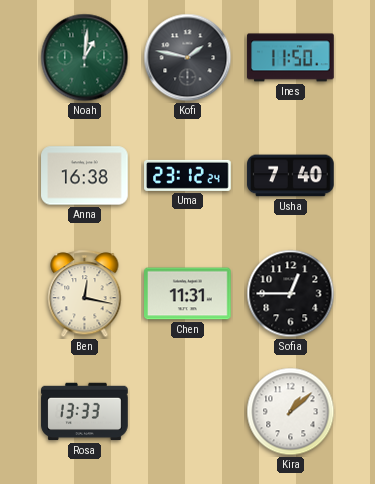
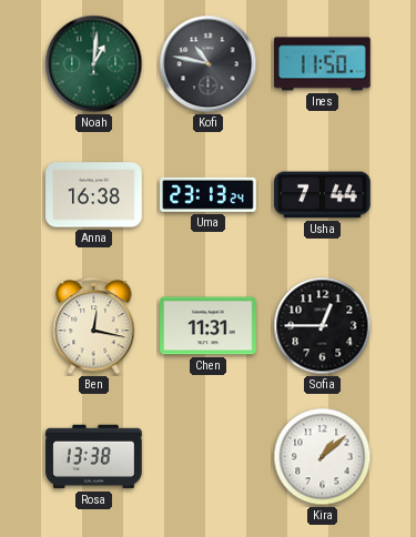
Kofi: 1:47 -> 10:47
Uma: 23:12 -> 23:13
Usha: 7:40 -> 7:44
Rosa: 13:33 -> 13:38
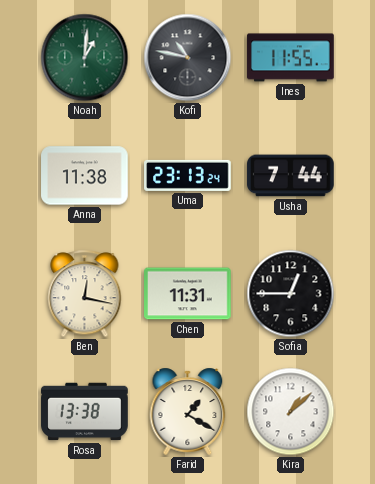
Ines: 11:50 -> 11:55
Anna: 16:38 -> 11:38
Farid: none -> 1:20
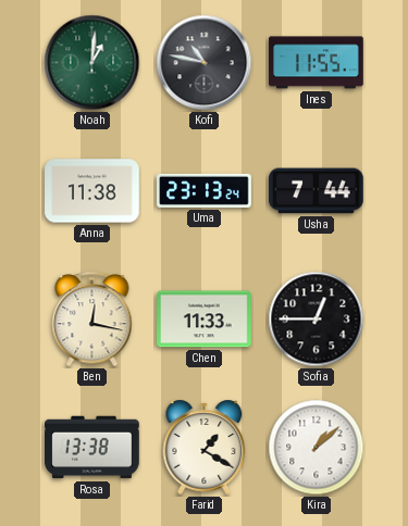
Chen: 11:31 -> 11:33
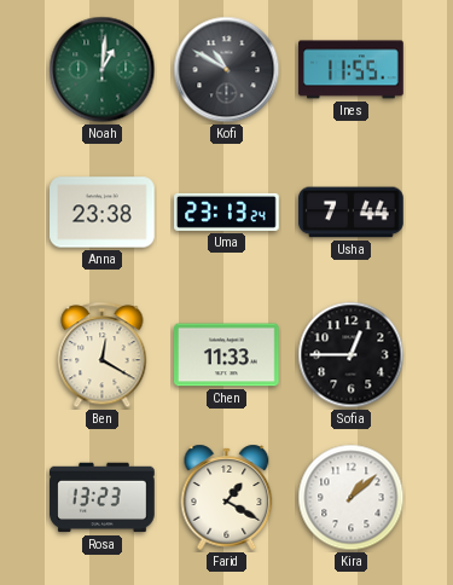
Kofi: 10:47 -> 10:50
Anna: 11:38 -> 23:38
Ben: 12:17 -> 12:20
Rosa: 13:38 -> 13:23
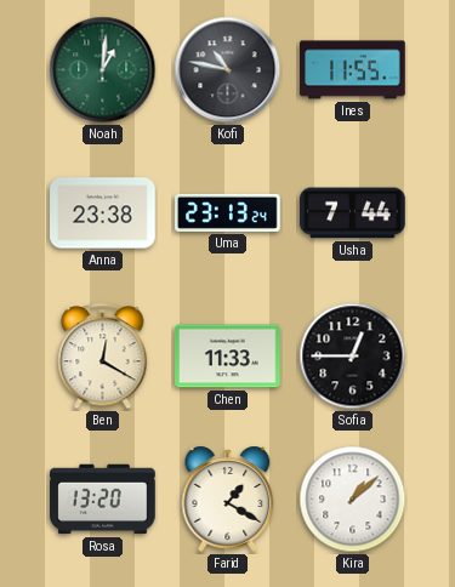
Kofi: 10:50 -> 10:47
Rosa: 13:23 -> 13:20
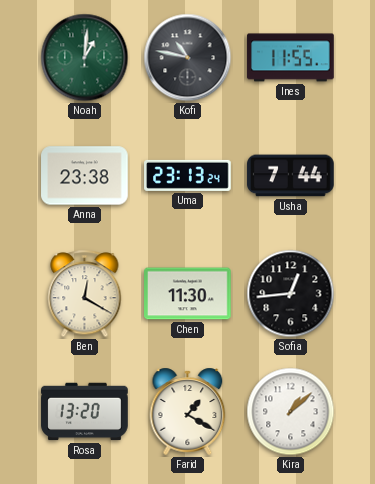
Chen: 11:33 -> 11:30
Sofia: 12:45 -> 12:44
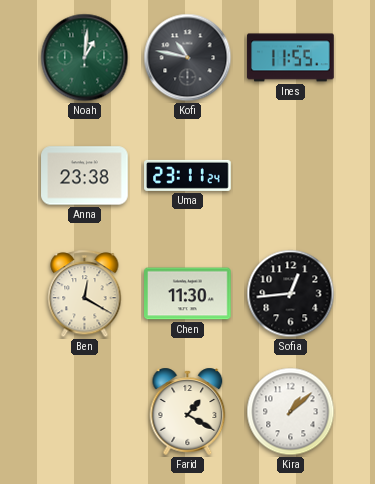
Uma: 23:13 -> 23:11
Usha: 7:44 -> none
Rosa: 13:20 -> none
